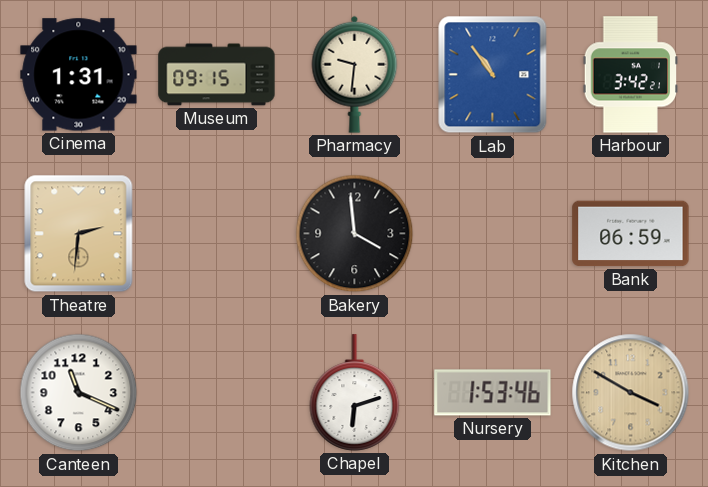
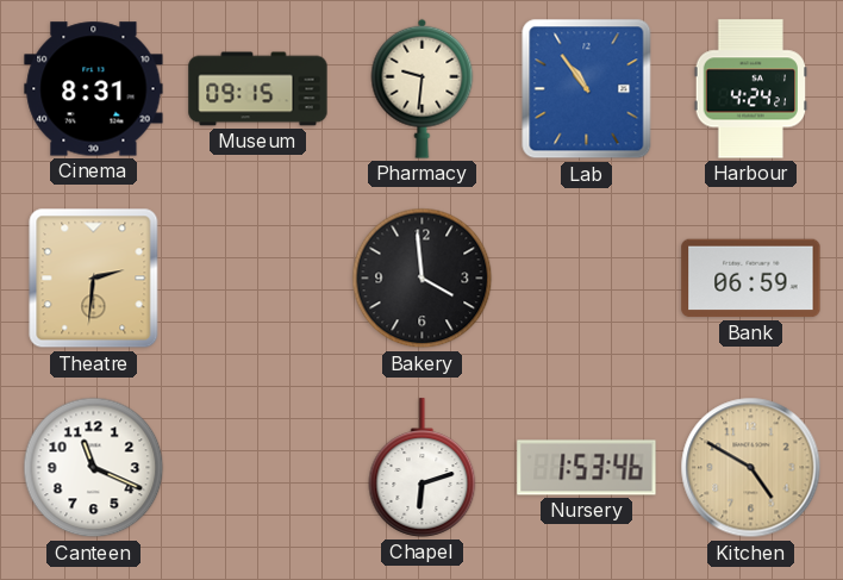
Cinema: 1:31 -> 8:31
Harbour: 3:42 -> 4:24
Kitchen: 3:50 -> 4:50
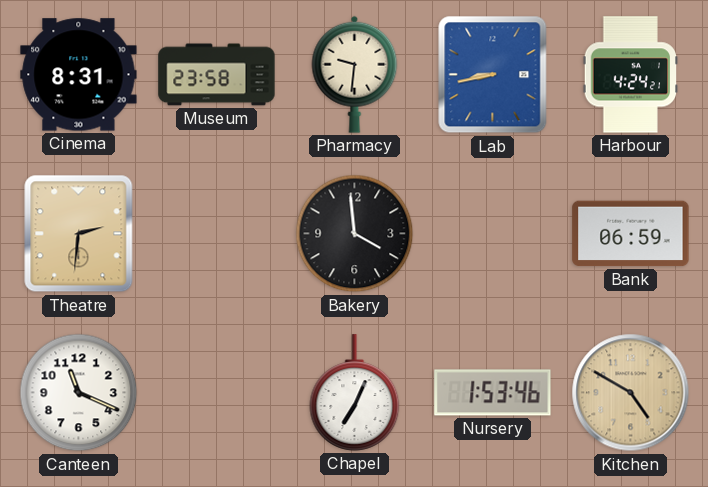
Museum: 09:15 -> 23:58
Lab: 10:54 -> 8:43
Chapel: 6:12 -> 7:04
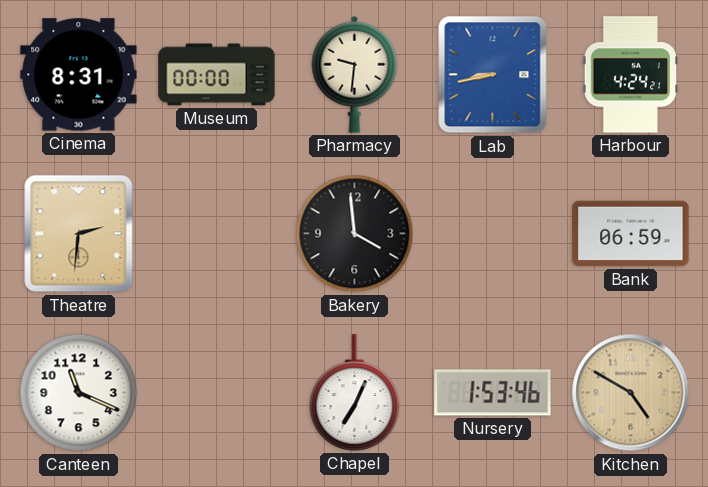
Museum: 23:58 -> 00:00
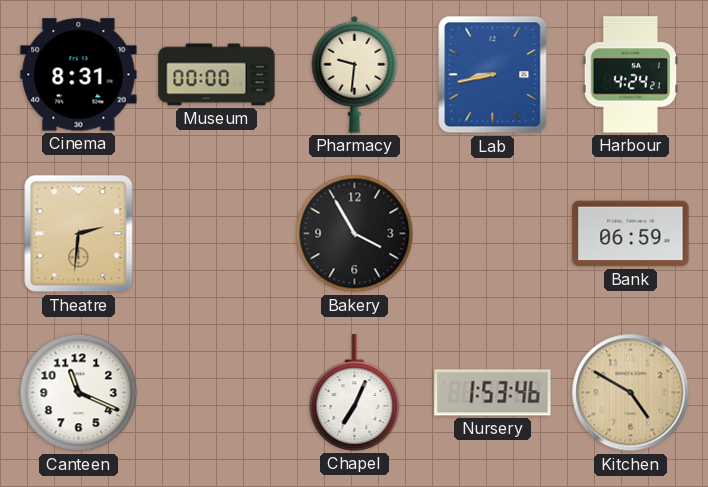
Bakery: 3:59 -> 3:55
